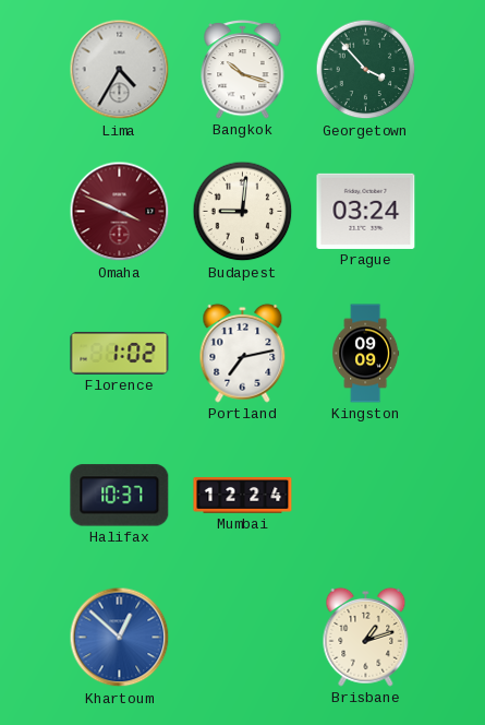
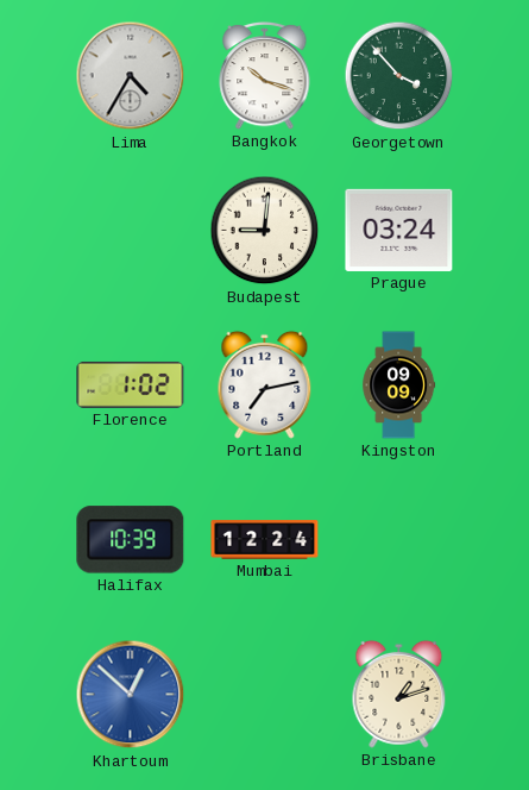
Omaha: 3:49 -> none
Halifax: 10:37 -> 10:39
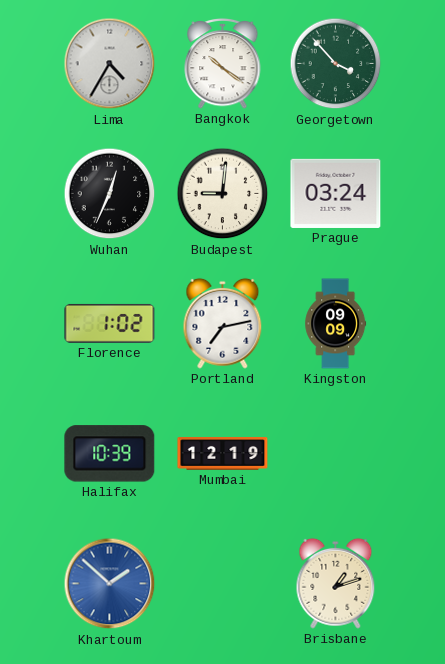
Bangkok: 10:18 -> 10:21
Wuhan: none -> 12:34
Mumbai: 12:24 -> 12:19
Khartoum: 12:52 -> 1:52
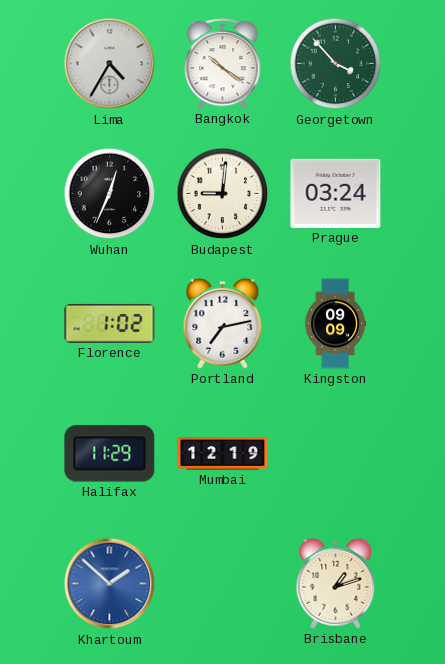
Halifax: 10:39 -> 11:29
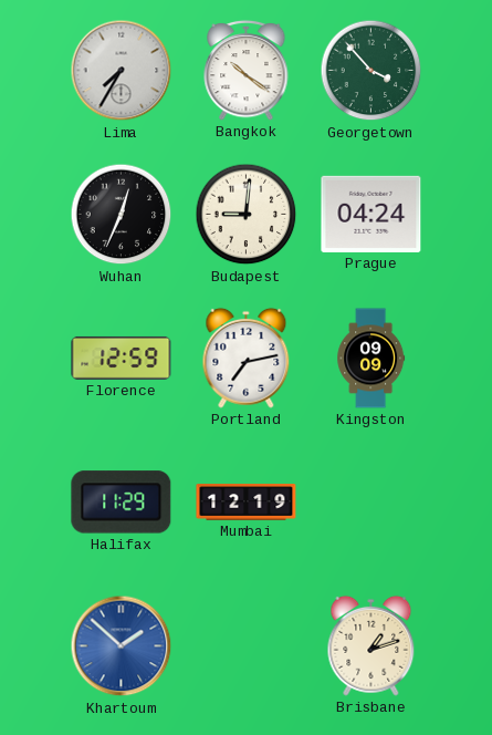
Lima: 4:35 -> 7:35
Prague: 03:24 -> 04:24
Florence: 1:02 -> 12:59
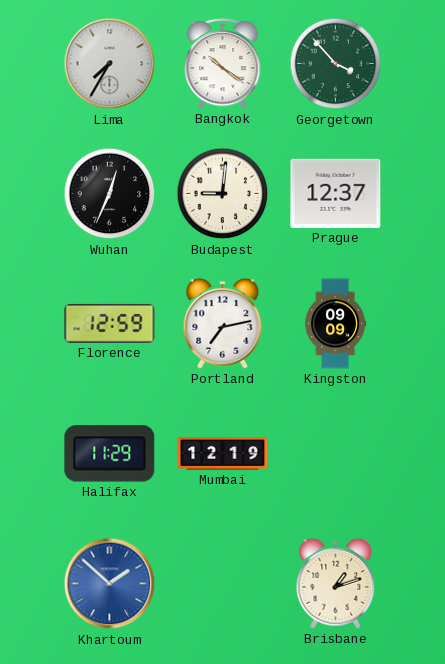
Prague: 04:24 -> 12:37
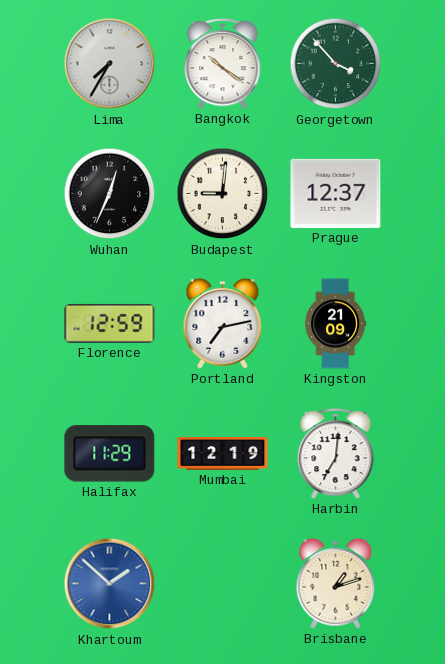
Kingston: 09:09 -> 21:09
Harbin: none -> 7:01
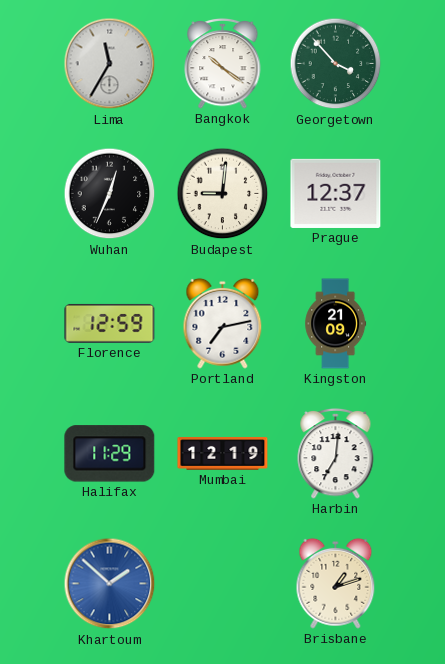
Lima: 7:35 -> 11:35
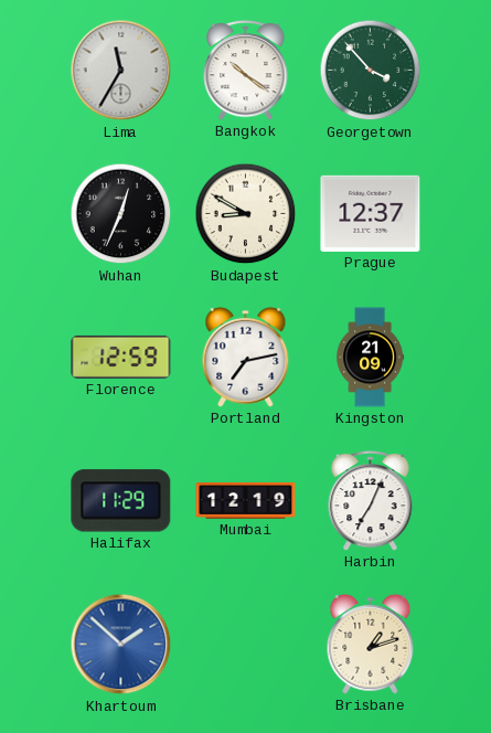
Budapest: 9:01 -> 8:50
Harbin: 7:01 -> 7:04
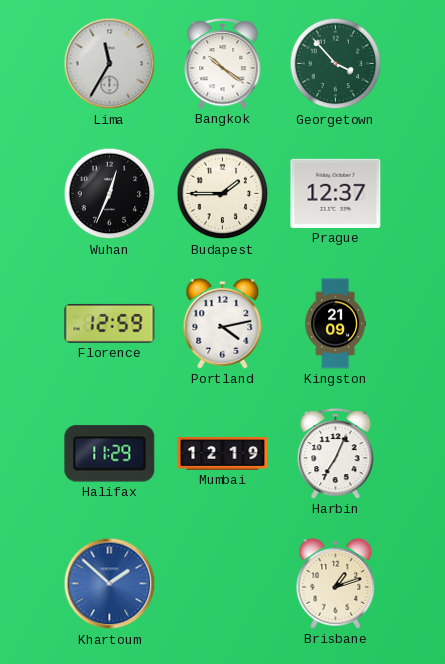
Budapest: 8:50 -> 1:45
Portland: 7:13 -> 4:13
